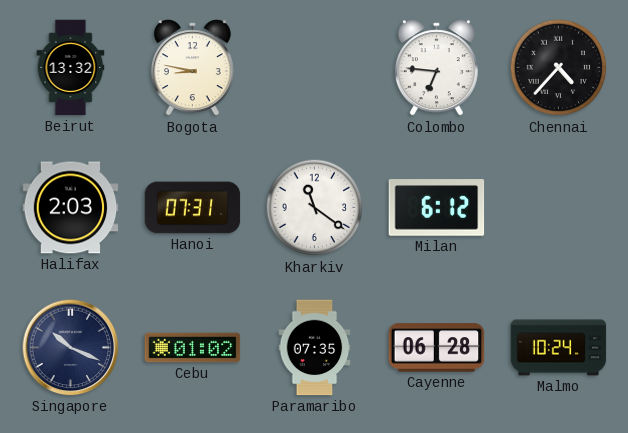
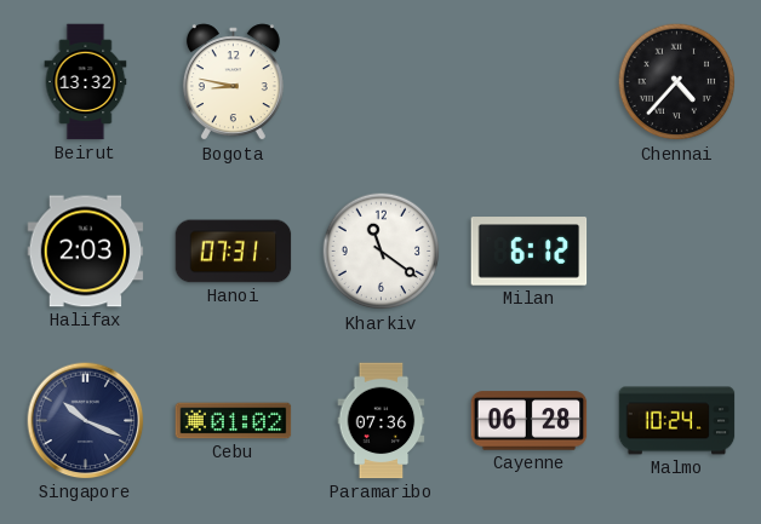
Colombo: 6:46 -> none
Paramaribo: 07:35 -> 07:36
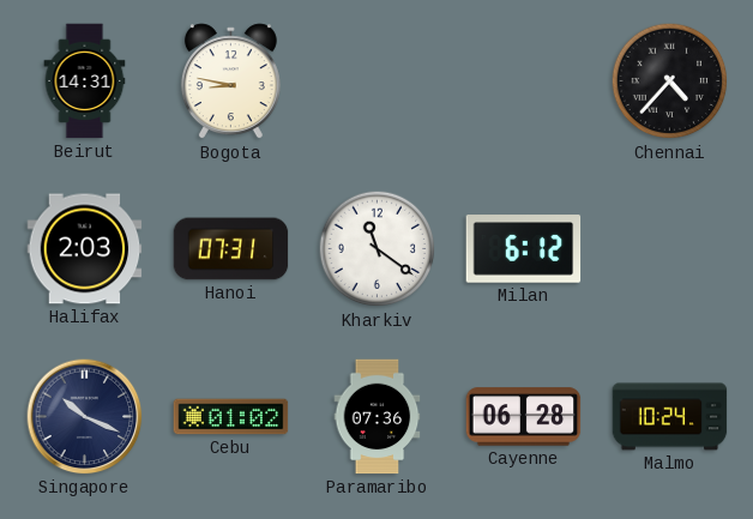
Beirut: 13:32 -> 14:31
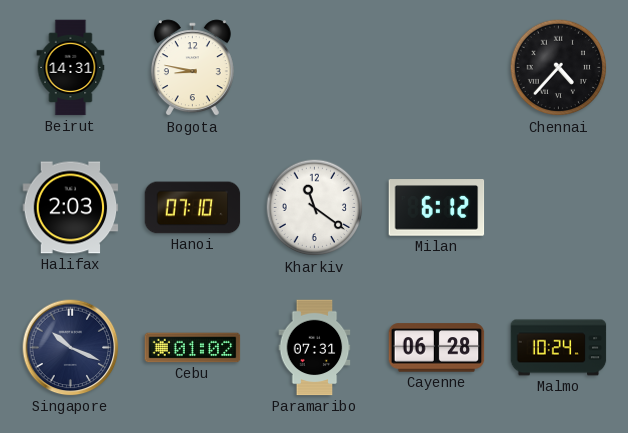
Hanoi: 07:31 -> 07:10
Paramaribo: 07:36 -> 07:31
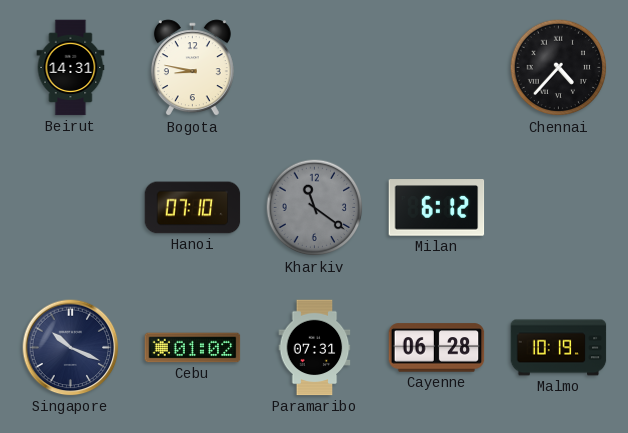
Halifax: 2:03 -> none
Kharkiv dial: white -> grey
Malmo: 10:24 -> 10:19
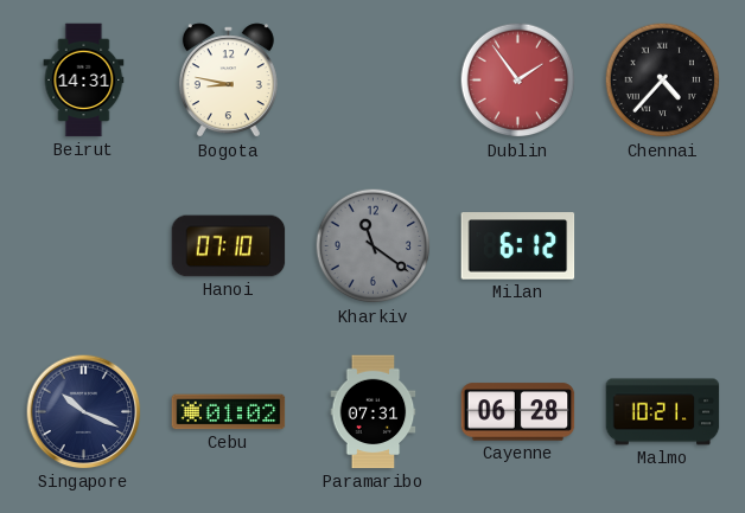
Dublin: none -> 1:54
Malmo: 10:19 -> 10:21
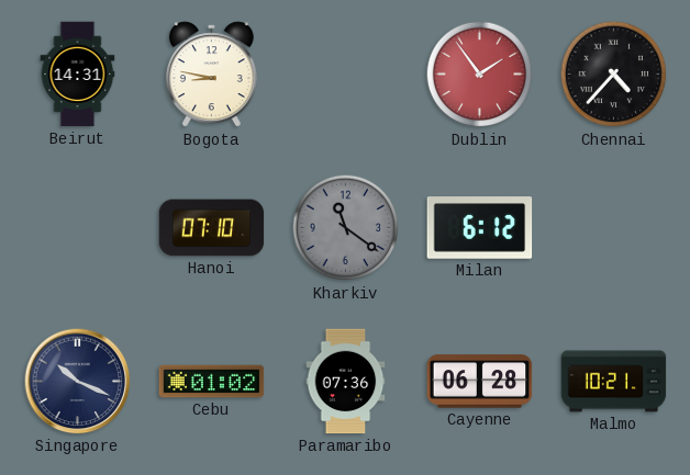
Paramaribo: 07:31 -> 07:36
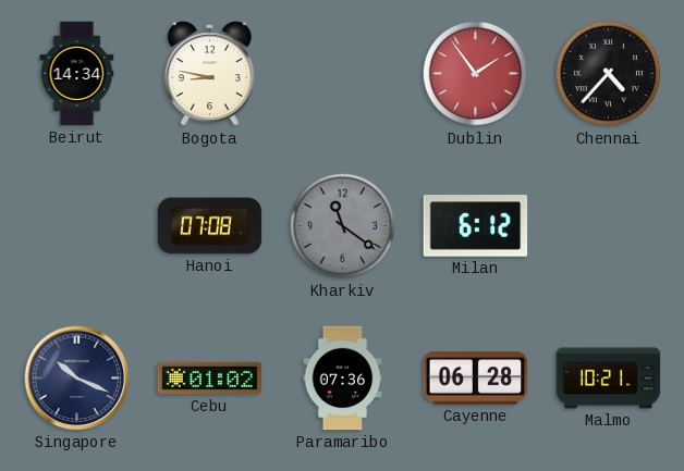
Beirut: 14:31 -> 14:34
Hanoi: 07:10 -> 07:08
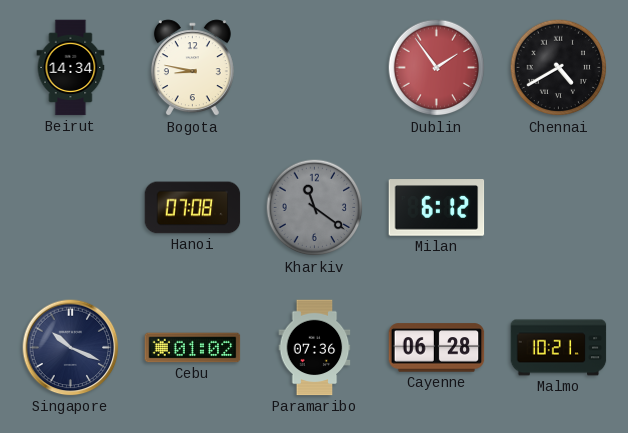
Chennai: 4:37 -> 4:40
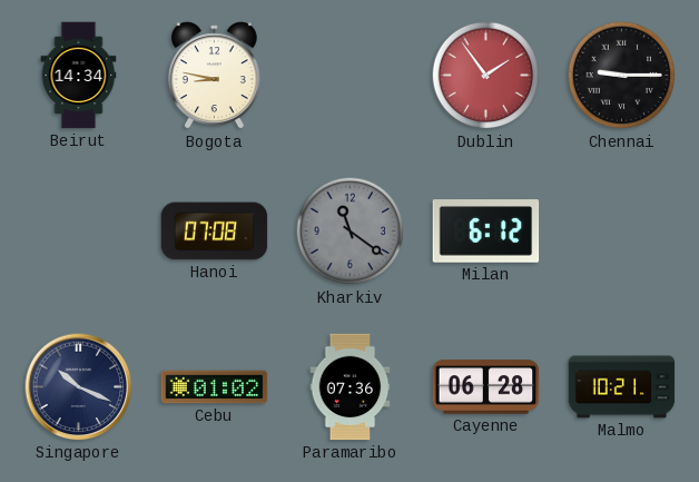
Chennai: 4:40 -> 9:15
